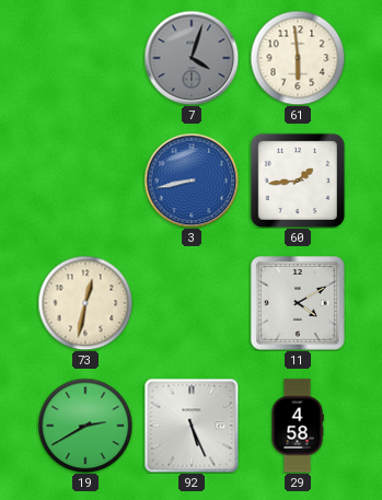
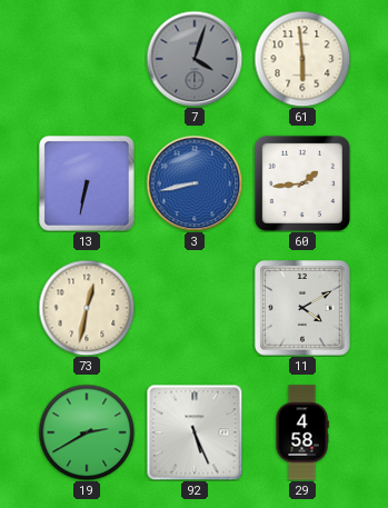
13: none -> 6:32
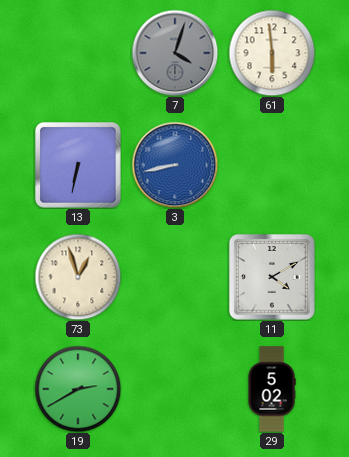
60: 1:44 -> none
73: 12:32 -> 12:57
92: 5:26 -> none
29: 4:58 -> 5:02
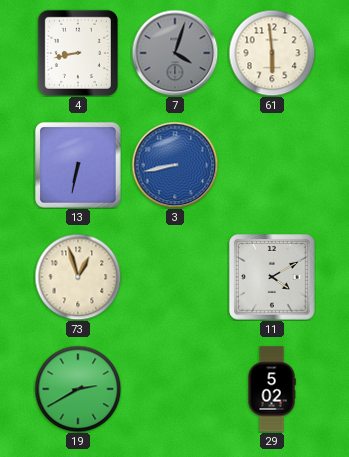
4: none -> 8:43
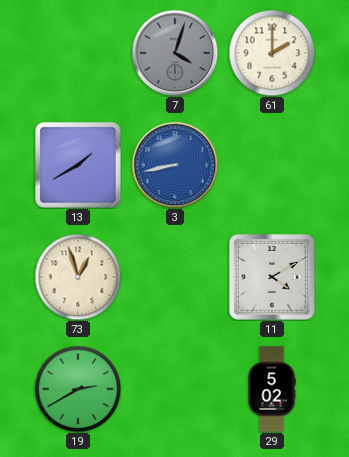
4: 8:43 -> none
61: 5:59 -> 2:00
13: 6:32 -> 1:40
